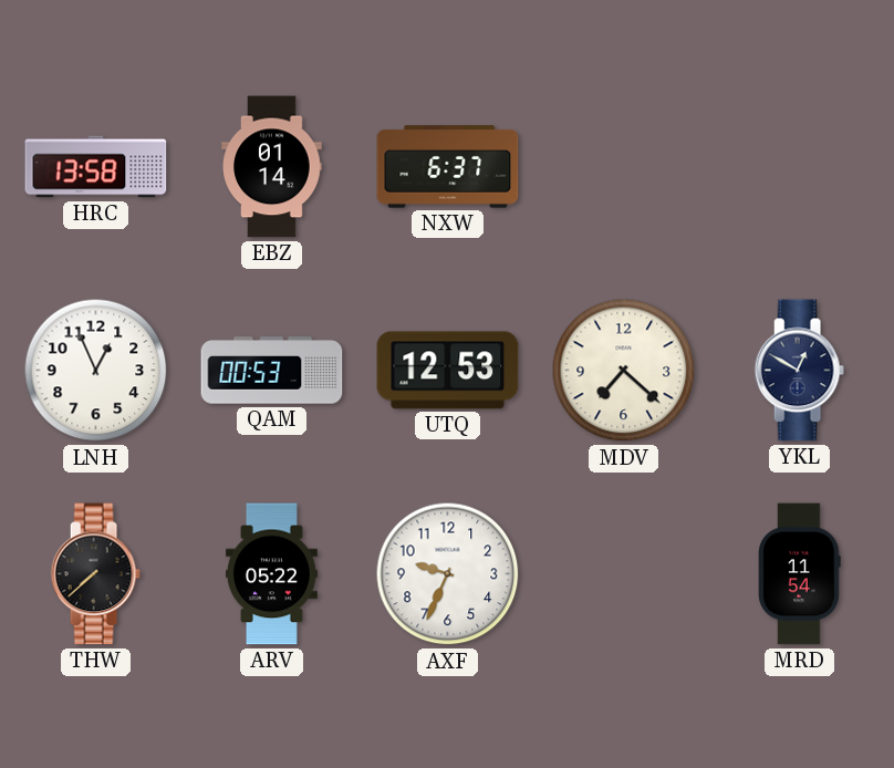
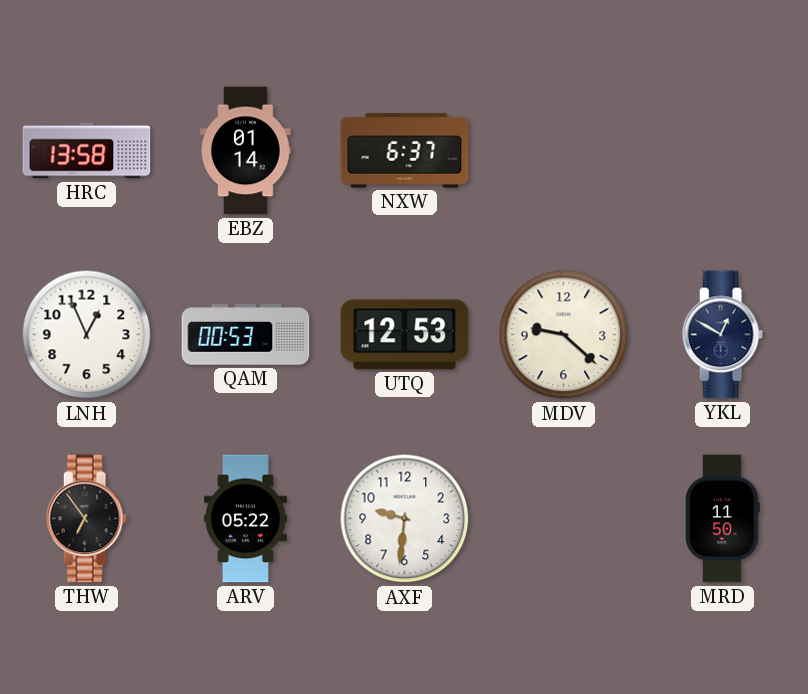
MDV: 7:22 -> 9:22
THW: 7:38 -> 6:54
AXF: 9:34 -> 9:31
MRD: 11:54 -> 11:50
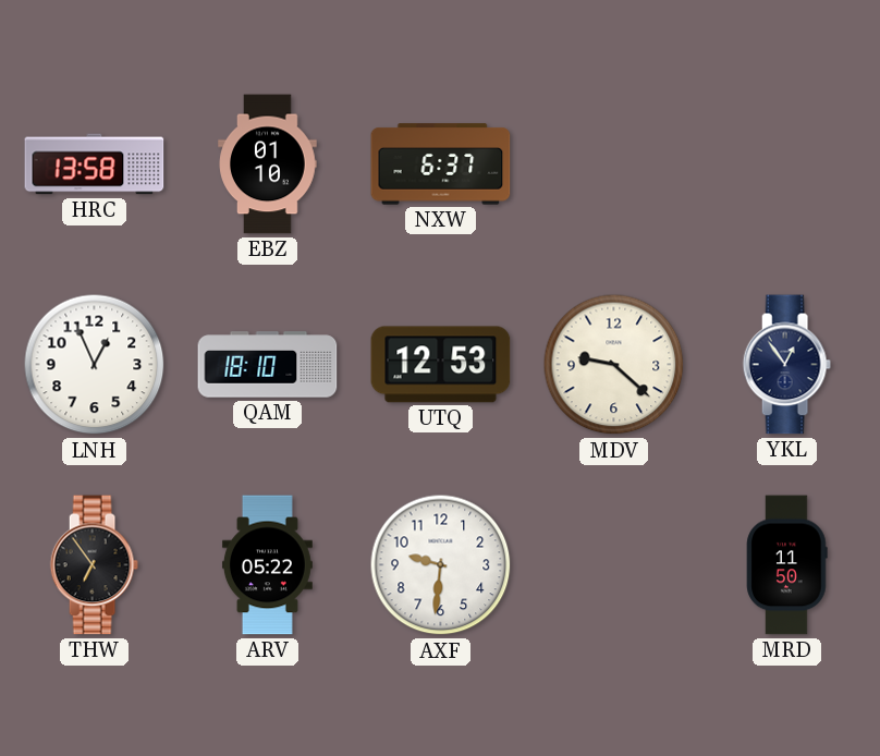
EBZ: 01:14 -> 01:10
QAM: 00:53 -> 18:10
YKL: 12:50 -> 12:54
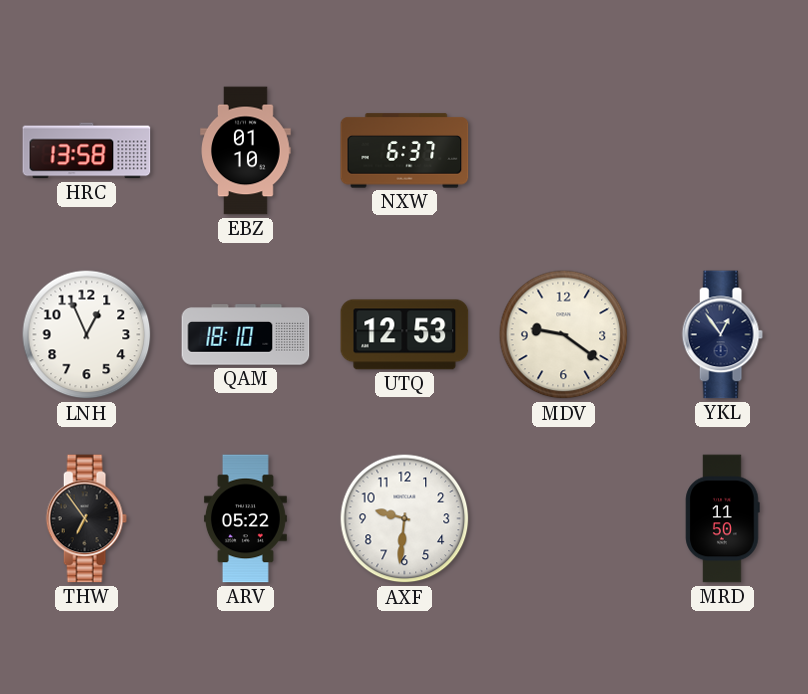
MDV: 9:22 -> 9:21
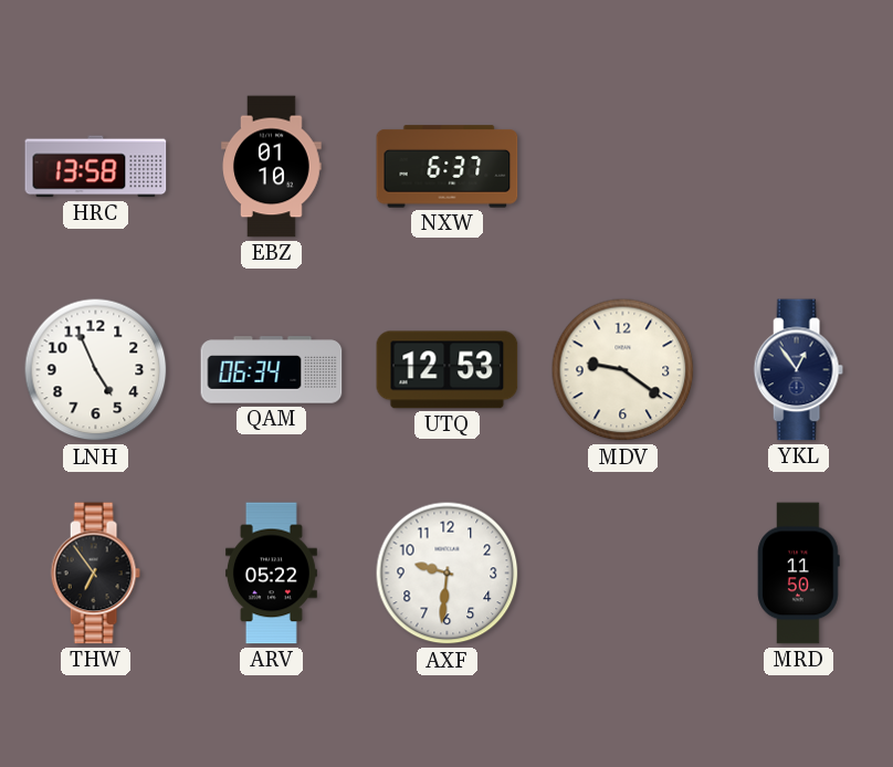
LNH: 12:56 -> 4:56
QAM: 18:10 -> 06:34
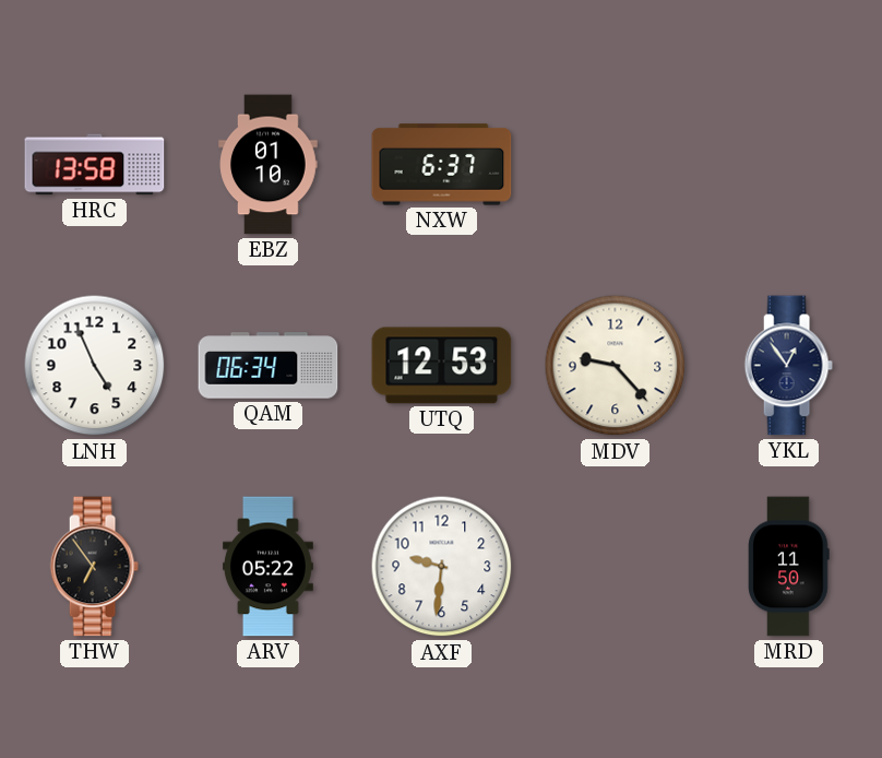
MDV: 9:21 -> 9:23
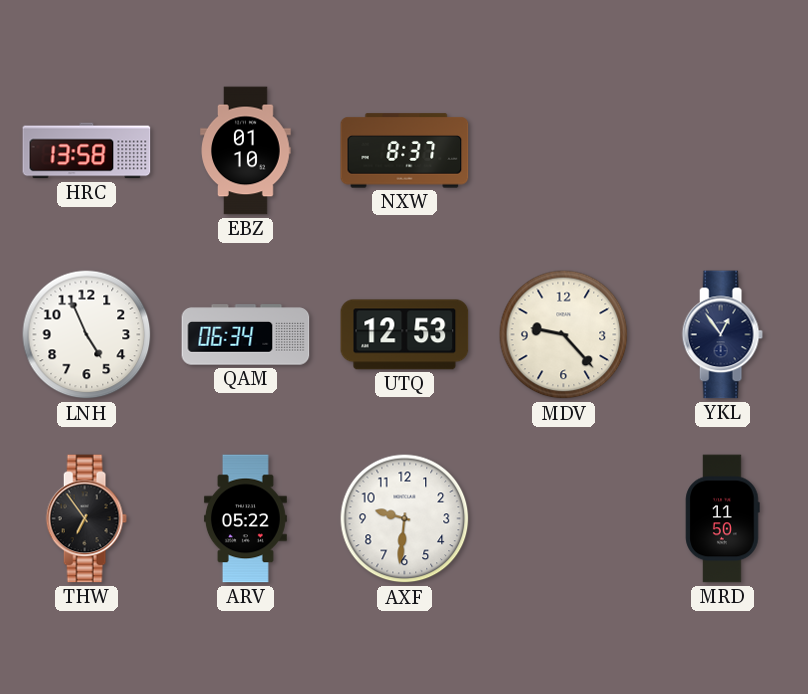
NXW: 6:37 -> 8:37
